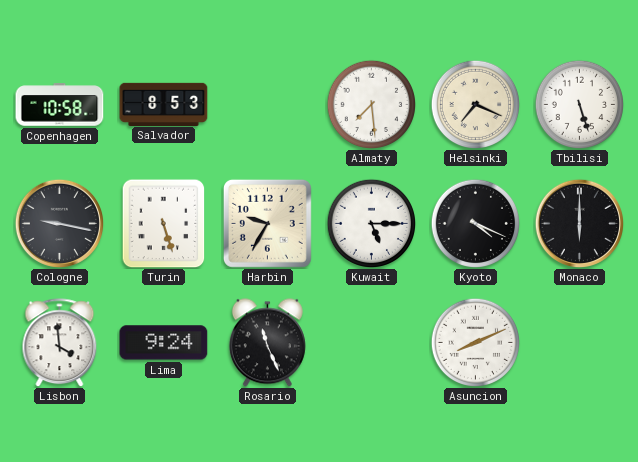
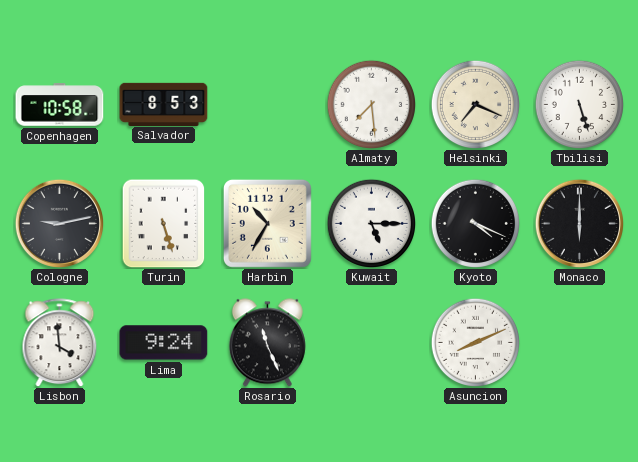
Cologne: 9:17 -> 9:13
Harbin: 9:35 -> 10:35
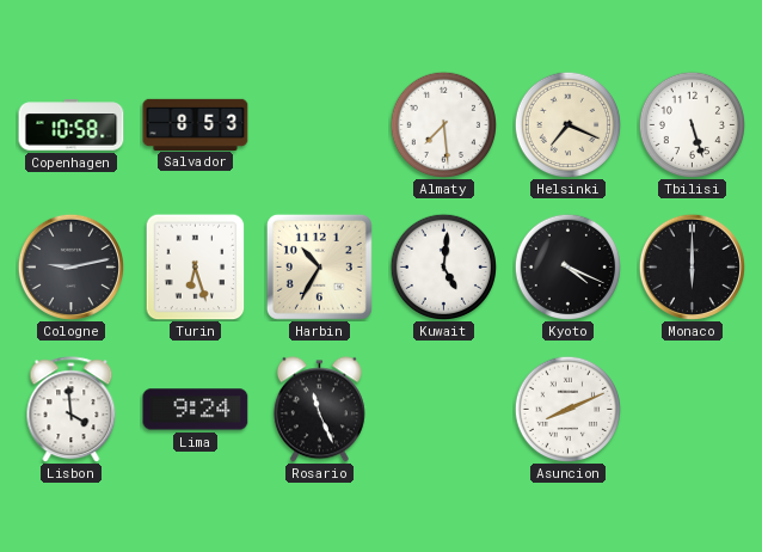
Turin: 5:27 -> 6:27
Kuwait: 5:15 -> 5:01
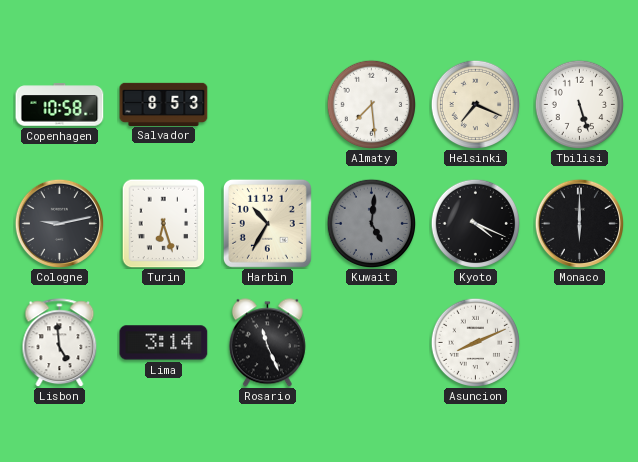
Kuwait dial: white -> grey
Lisbon: 3:59 -> 4:59
Lima: 9:24 -> 3:14
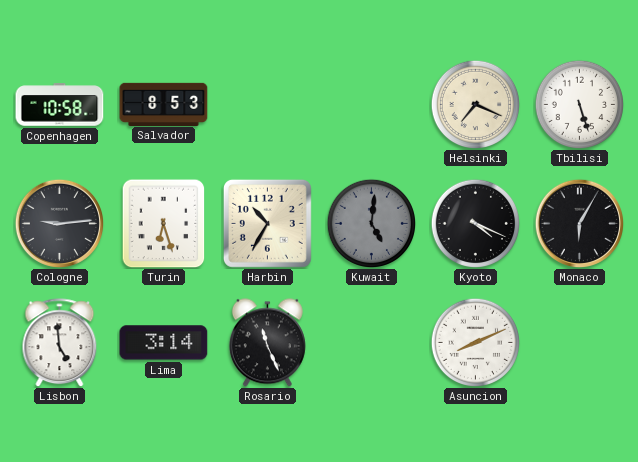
Almaty: 7:29 -> none
Cologne: 9:13 -> 9:14
Monaco: 6:00 -> 6:05
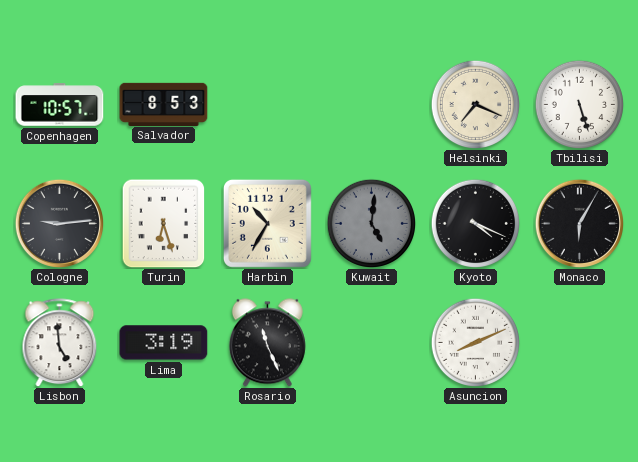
Copenhagen: 10:58 -> 10:57
Lima: 3:14 -> 3:19
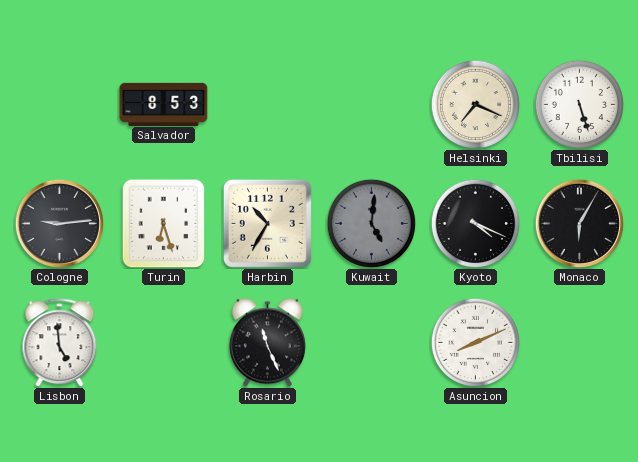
Copenhagen: 10:57 -> none
Lima: 3:19 -> none
